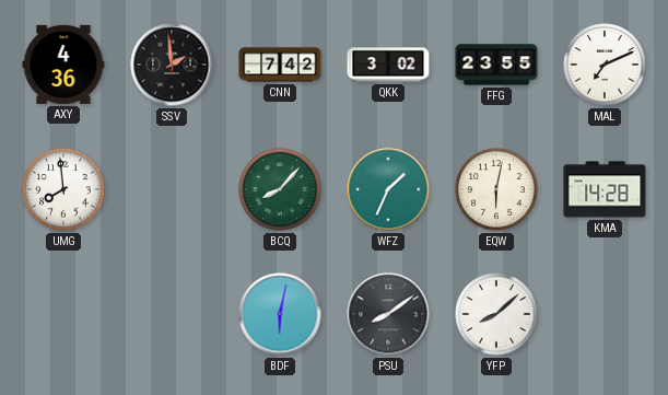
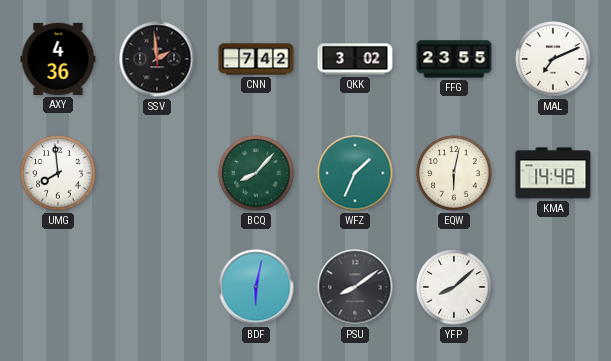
KMA: 14:28 -> 14:48
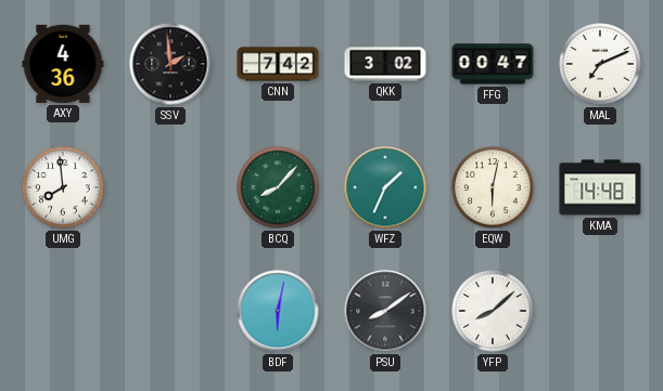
FFG: 23:55 -> 00:47
